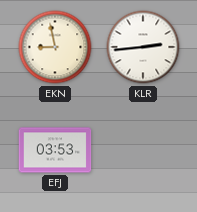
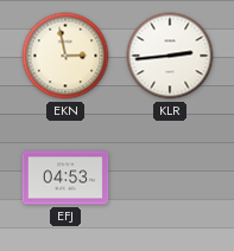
EKN: 8:58 -> 2:58
EFJ: 03:53 -> 04:53
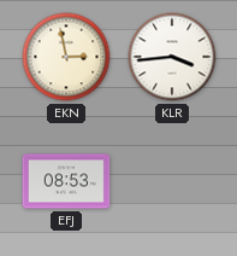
KLR: 2:44 -> 3:44
EFJ: 04:53 -> 08:53
